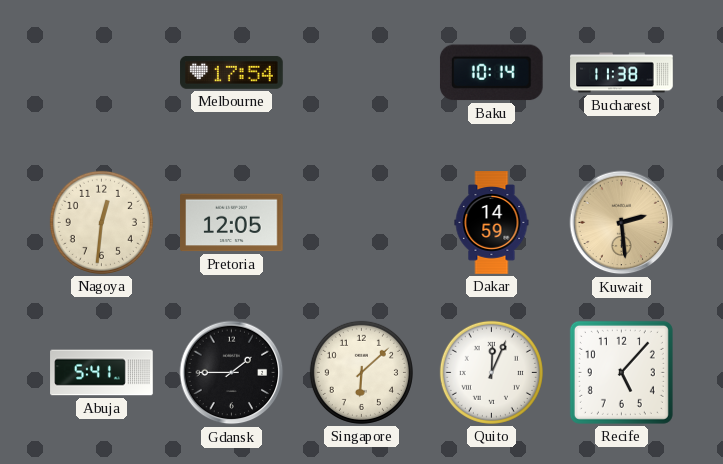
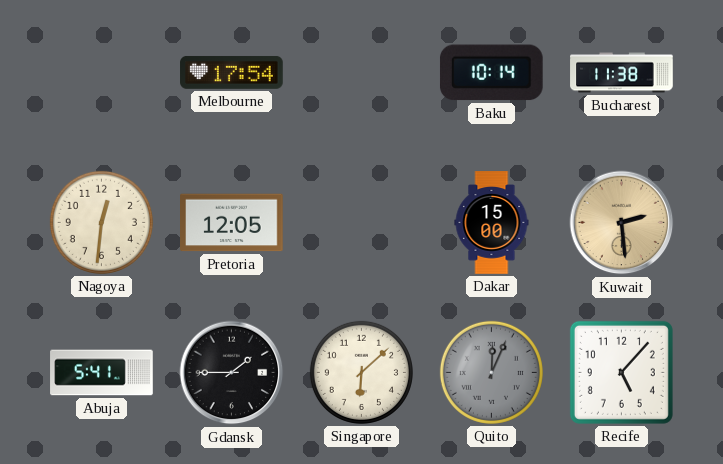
Dakar: 14:59 -> 15:00
Quito dial: white -> grey
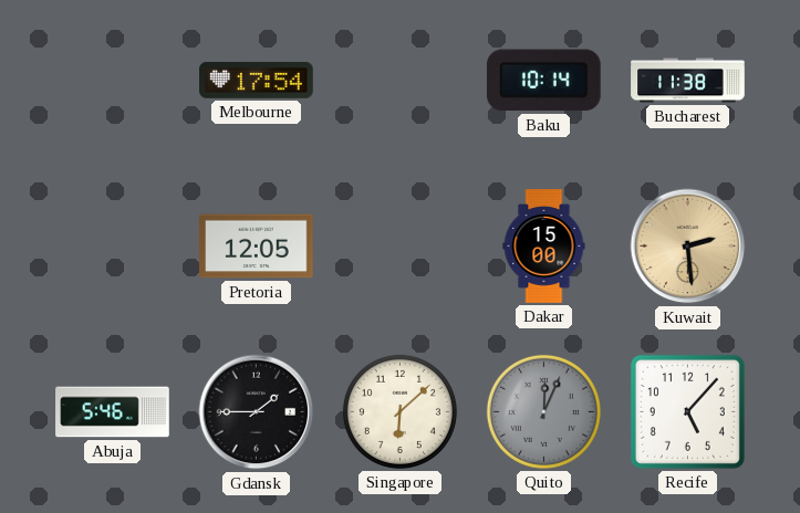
Nagoya: 12:31 -> none
Abuja: 5:41 -> 5:46
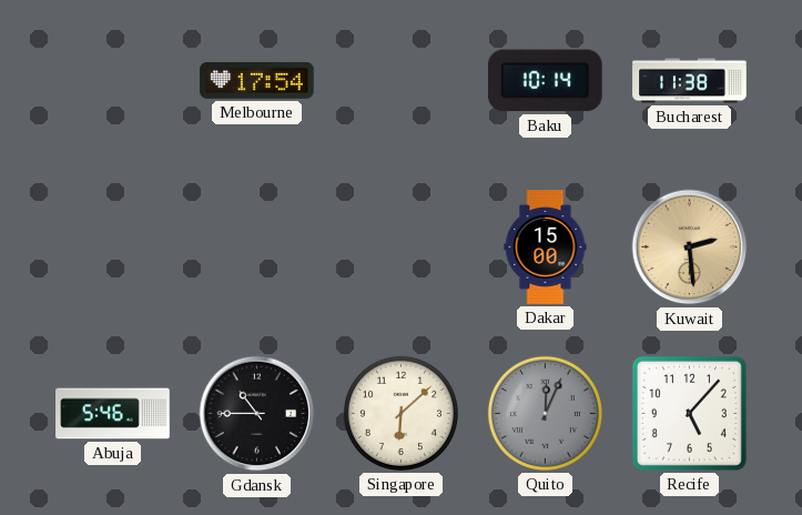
Pretoria: 12:05 -> none
Gdansk: 1:45 -> 10:45
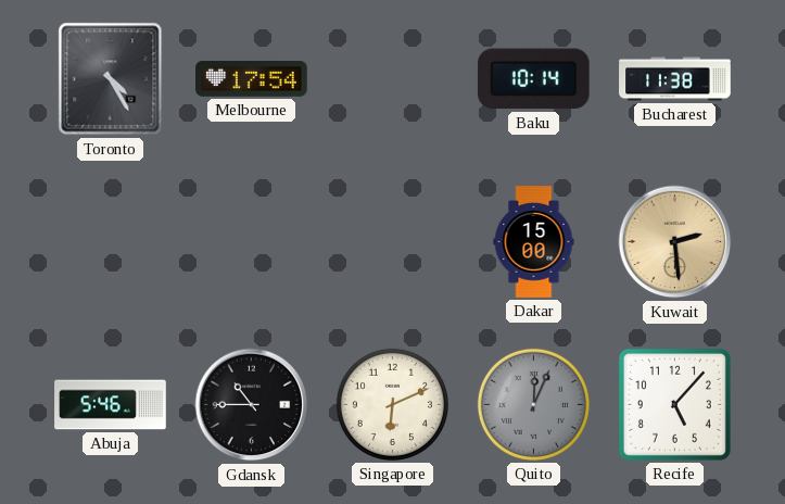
Toronto: none -> 4:25
Singapore: 6:08 -> 6:11
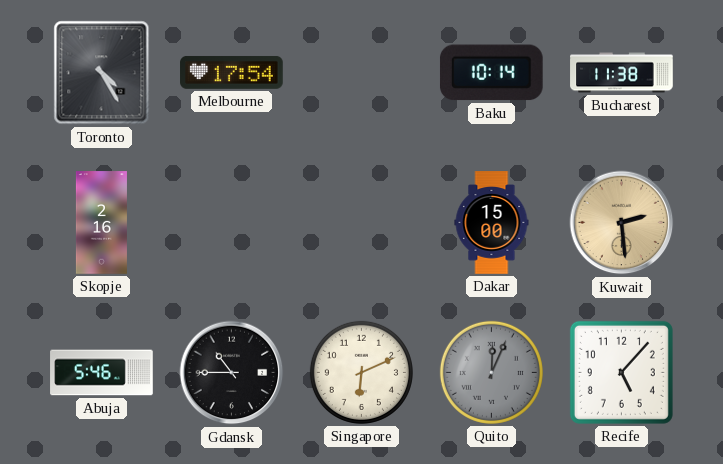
Skopje: none -> 2:16
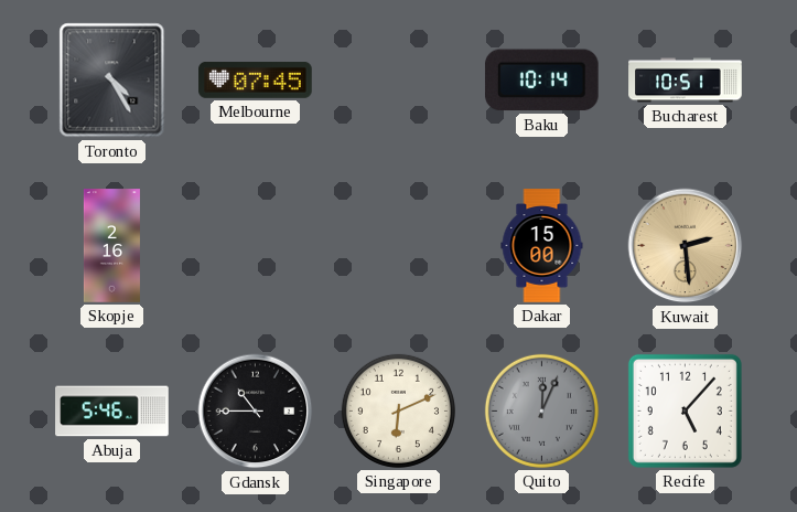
Melbourne: 17:54 -> 07:45
Bucharest: 11:38 -> 10:51
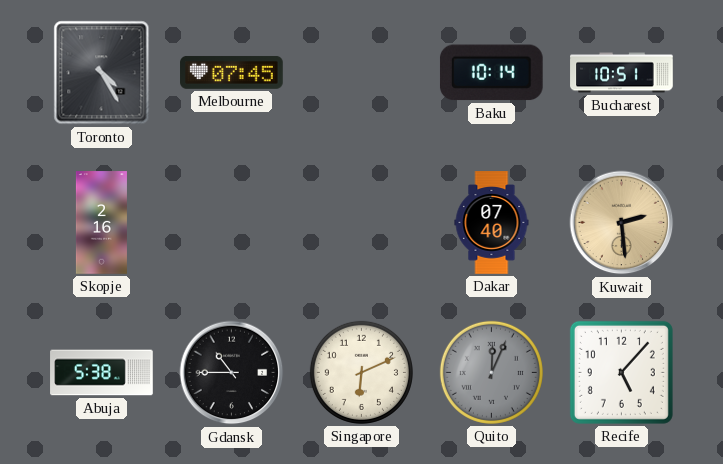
Dakar: 15:00 -> 07:40
Abuja: 5:46 -> 5:38
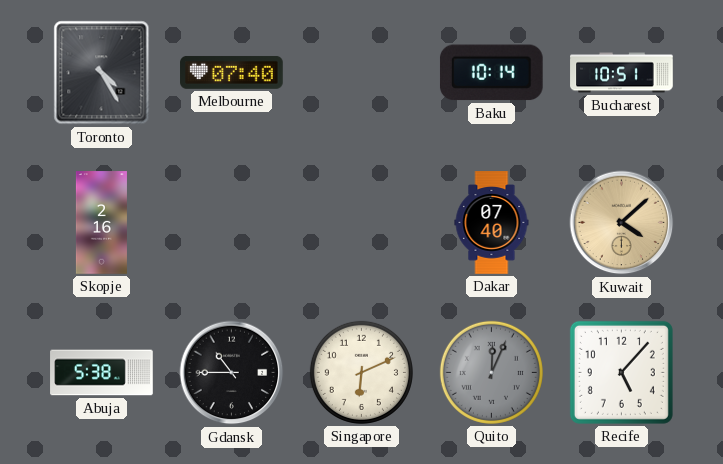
Melbourne: 07:45 -> 07:40
Kuwait: 2:29 -> 4:08
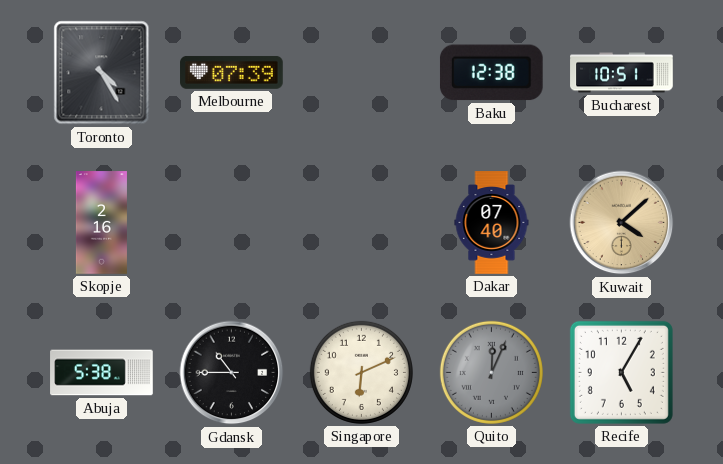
Melbourne: 07:40 -> 07:39
Baku: 10:14 -> 12:38
Recife: 5:07 -> 5:05
